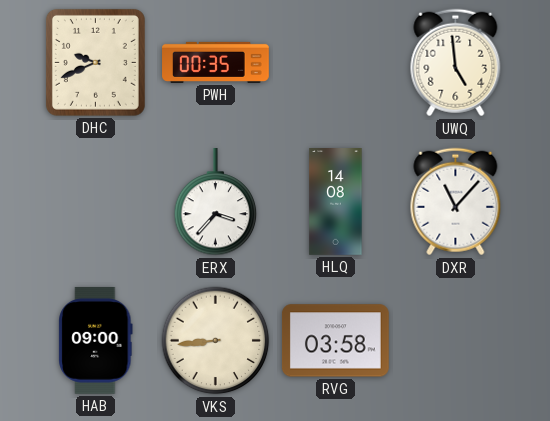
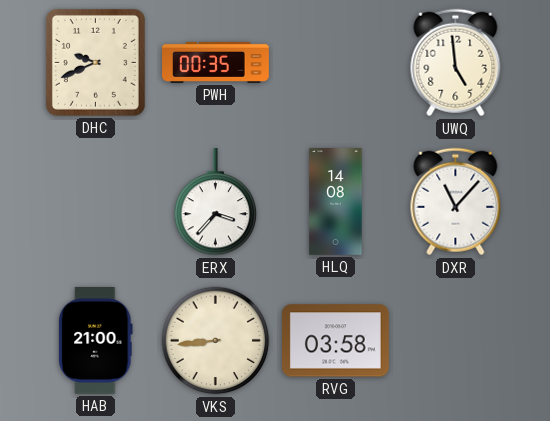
HAB: 09:00 -> 21:00
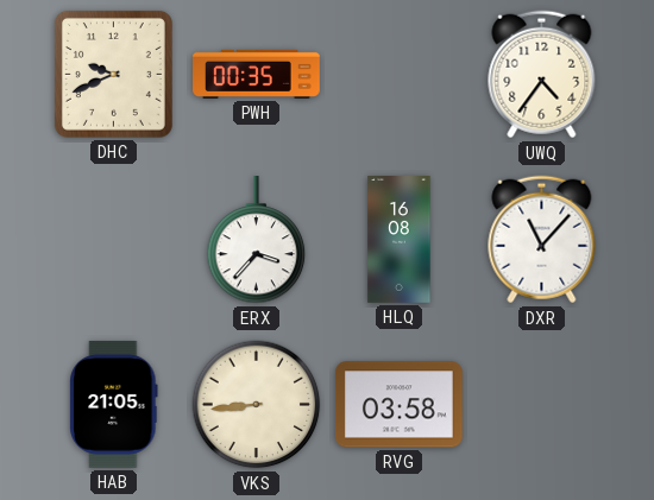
UWQ: 4:59 -> 4:36
HLQ: 14:08 -> 16:08
HAB: 21:00 -> 21:05
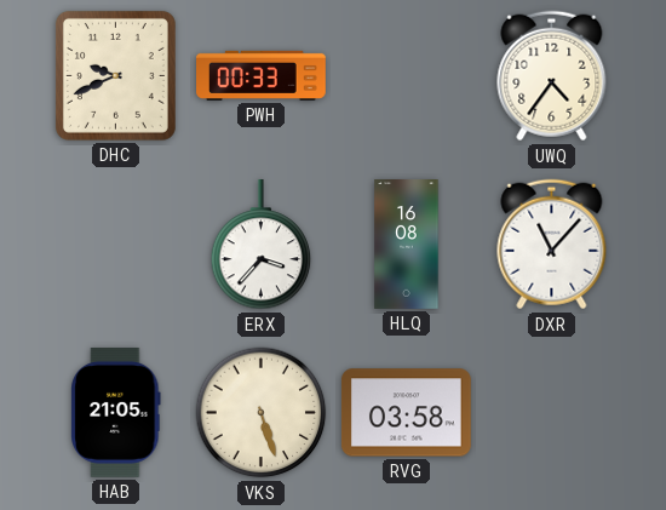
PWH: 00:35 -> 00:33
VKS: 8:44 -> 5:27
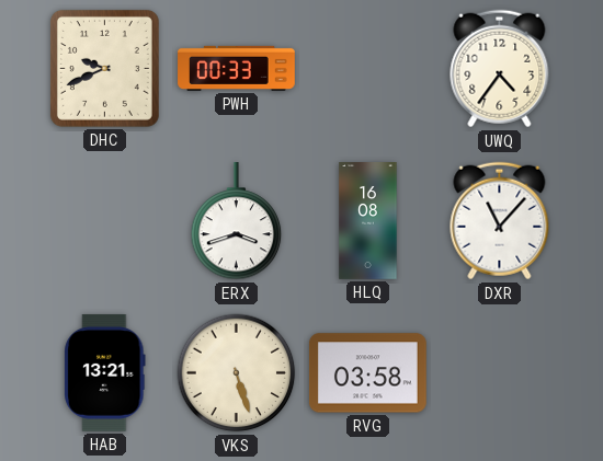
ERX: 3:37 -> 3:42
HAB: 21:05 -> 13:21
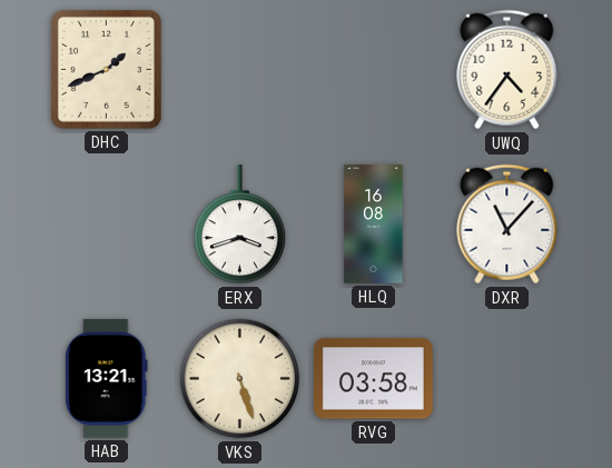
DHC: 9:41 -> 1:41
PWH: 00:33 -> none
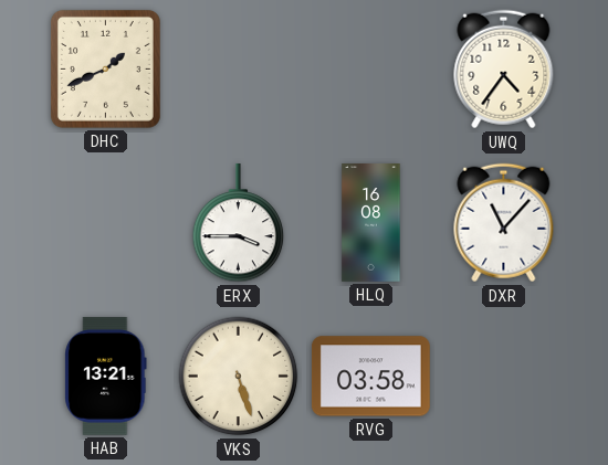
ERX: 3:42 -> 3:45
